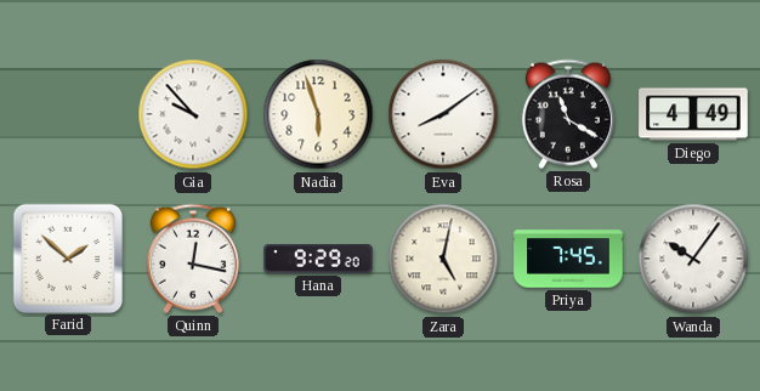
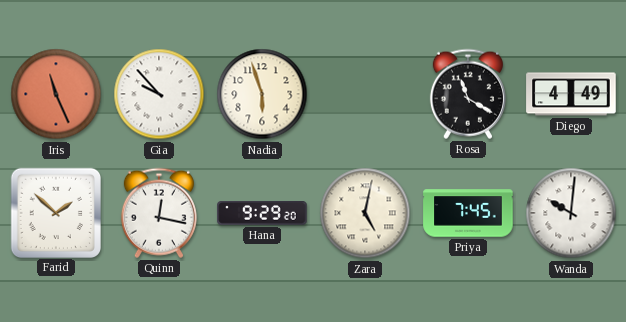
Iris: none -> 11:26
Eva: 8:09 -> none
Wanda: 10:06 -> 10:01
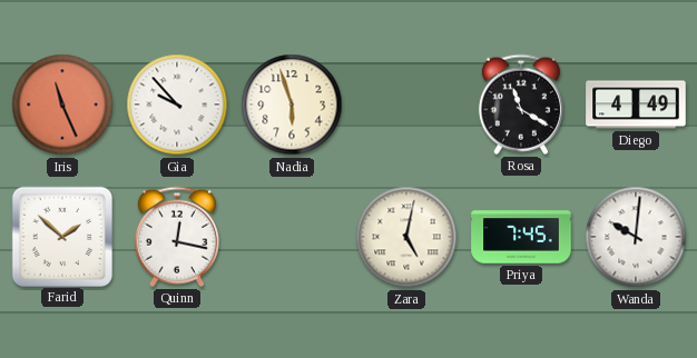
Hana: 9:29 -> none
